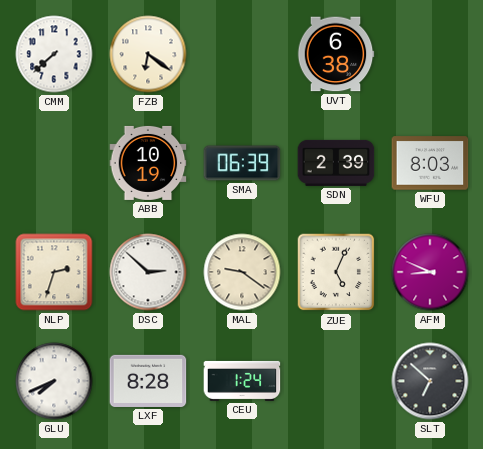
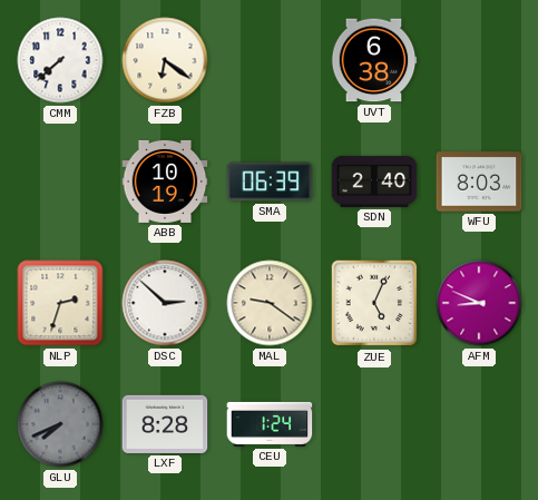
SDN: 2:39 -> 2:40
GLU dial: white -> grey
SLT: 6:52 -> none
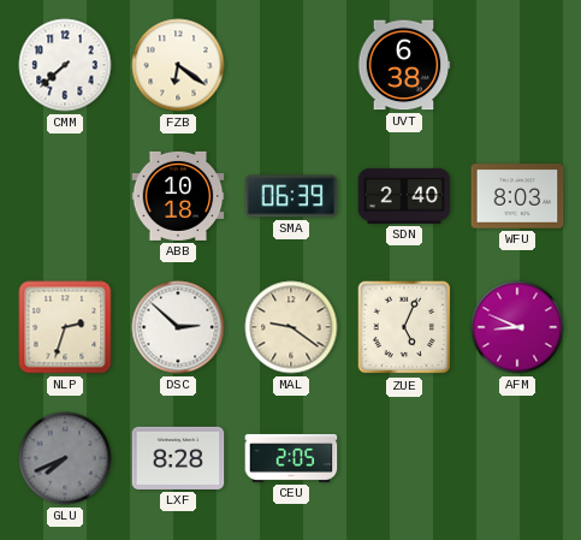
ABB: 10:19 -> 10:18
CEU: 1:24 -> 2:05
